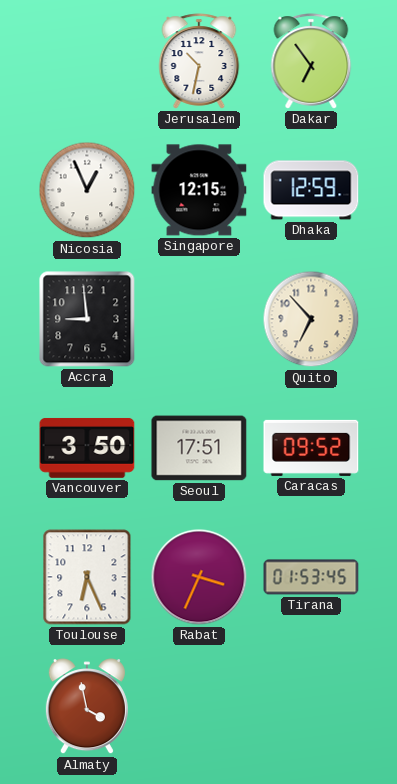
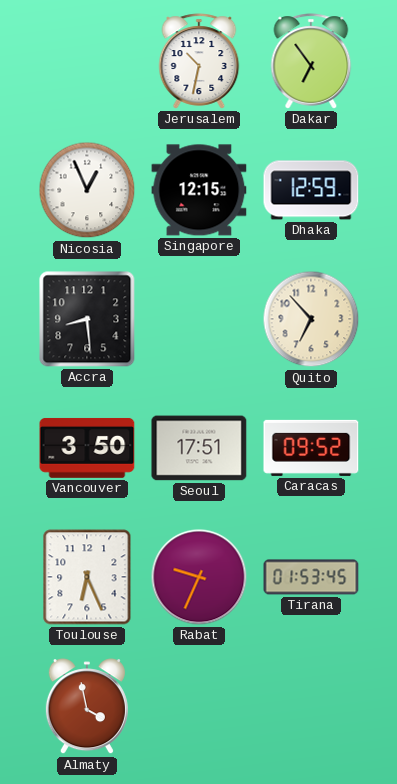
Accra: 8:59 -> 8:29
Rabat: 3:34 -> 9:34
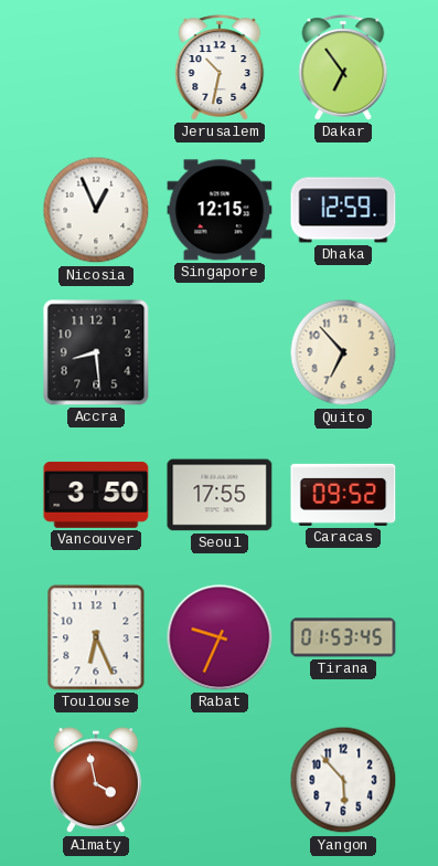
Seoul: 17:51 -> 17:55
Yangon: none -> 5:53
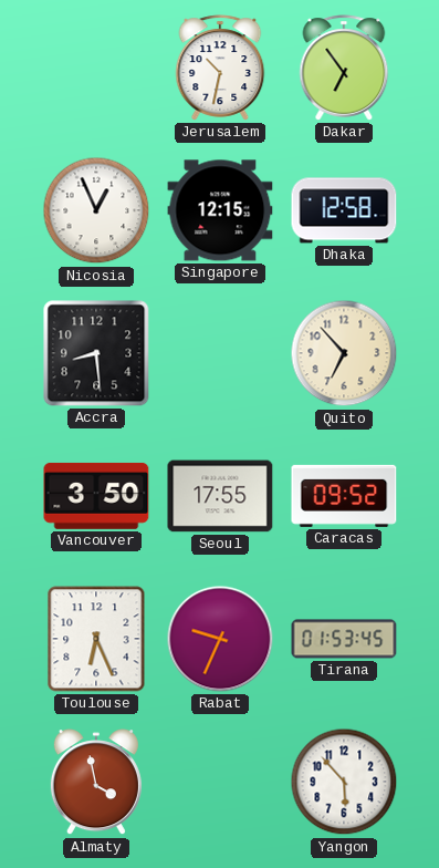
Dhaka: 12:59 -> 12:58
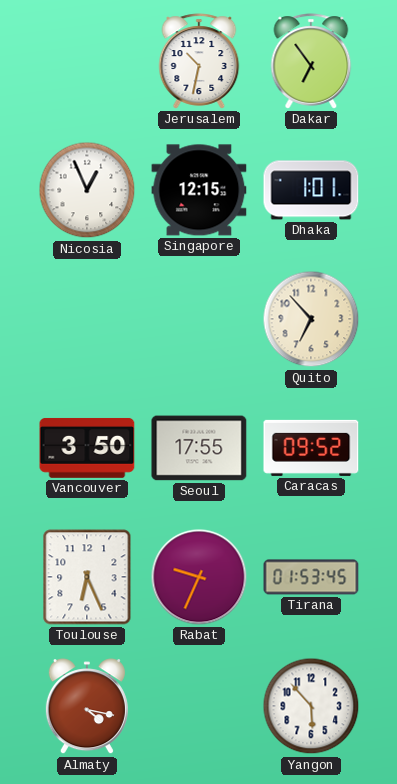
Dhaka: 12:58 -> 1:01
Accra: 8:29 -> none
Almaty: 3:58 -> 4:17
